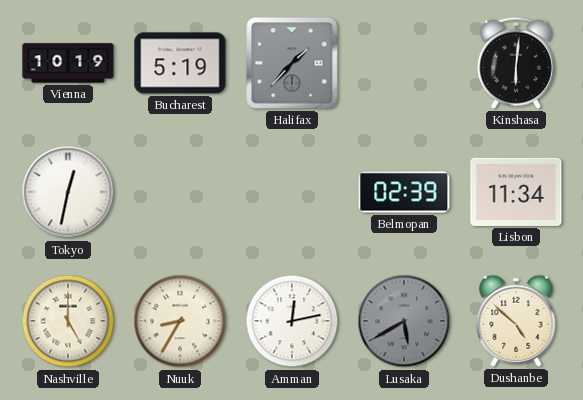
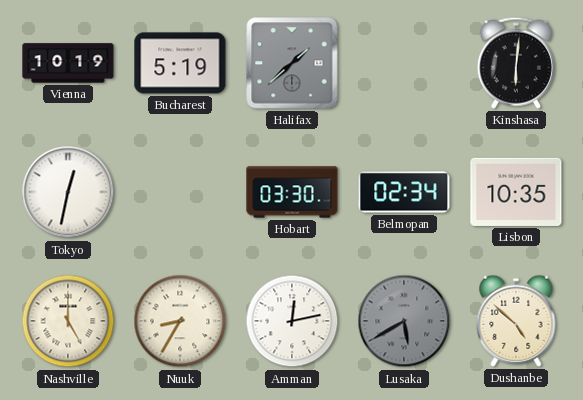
Halifax: 1:37 -> 1:38
Hobart: none -> 03:30
Belmopan: 02:39 -> 02:34
Lisbon: 11:34 -> 10:35
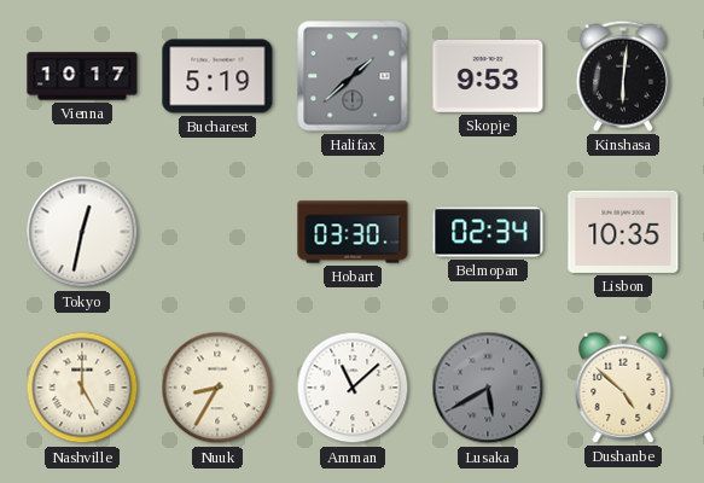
Vienna: 10:19 -> 10:17
Skopje: none -> 9:53
Amman: 12:13 -> 11:08
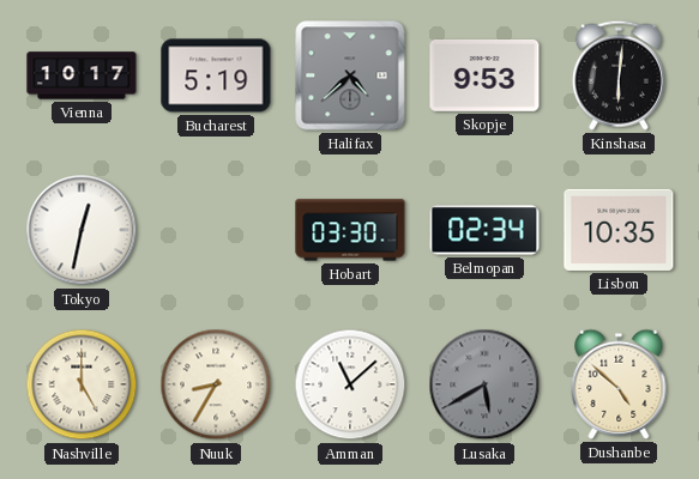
Halifax: 1:38 -> 4:38
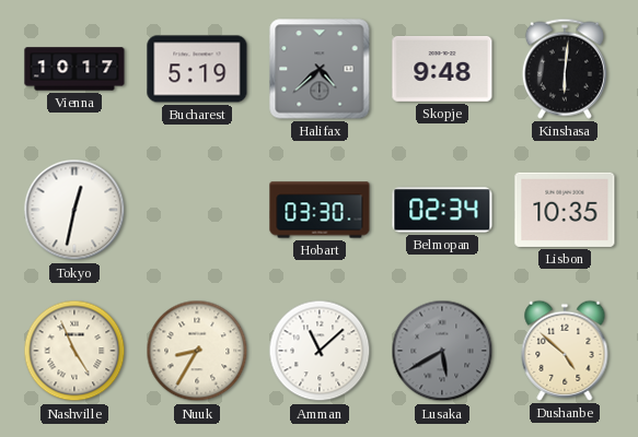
Skopje: 9:53 -> 9:48
Nashville: 5:00 -> 4:56
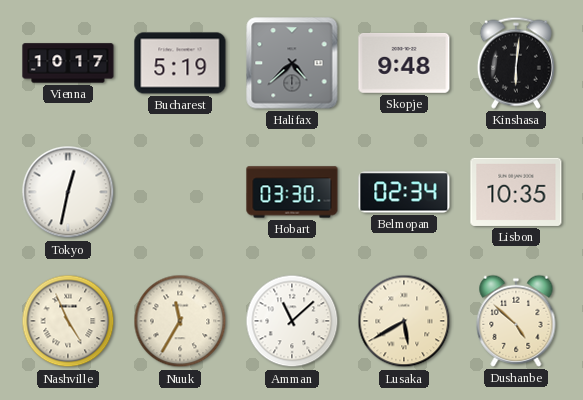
Nuuk: 8:35 -> 11:35
Lusaka dial: grey -> cream
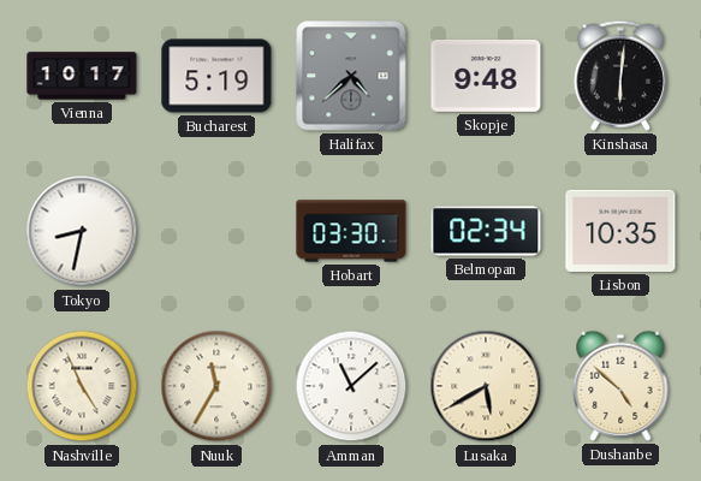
Tokyo: 12:32 -> 8:32
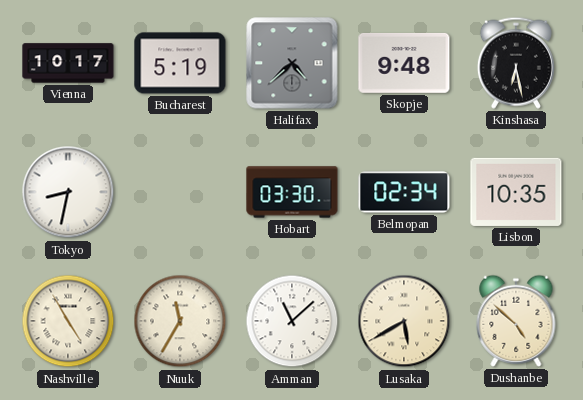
Kinshasa: 6:01 -> 6:28
Nashville: 4:56 -> 4:55
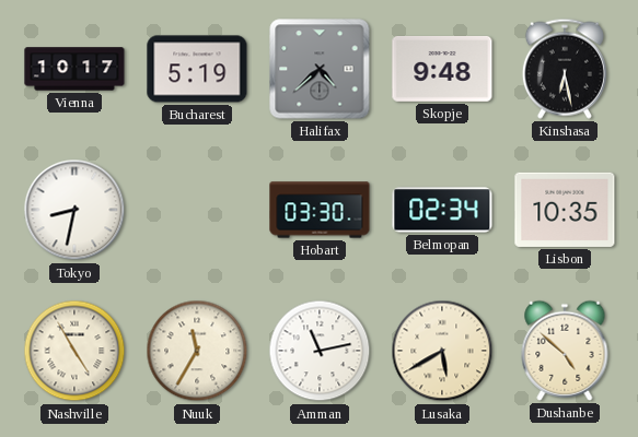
Amman: 11:08 -> 11:13
